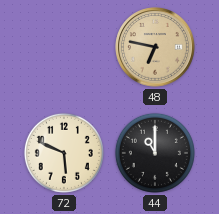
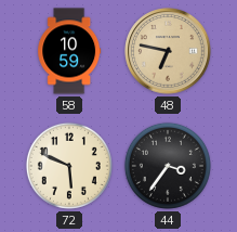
58: none -> 10:59
44: 11:00 -> 3:36
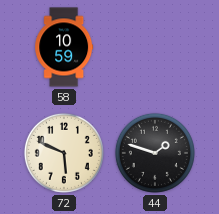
48: 6:47 -> none
44: 3:36 -> 1:48
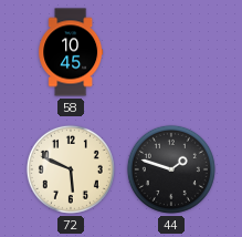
58: 10:59 -> 10:45
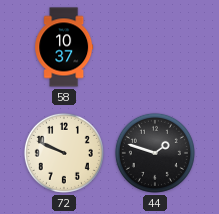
58: 10:45 -> 10:37
72: 5:49 -> 9:49
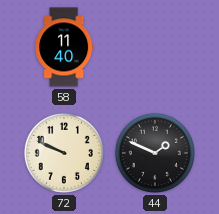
58: 10:37 -> 11:40
44: 1:48 -> 1:49
